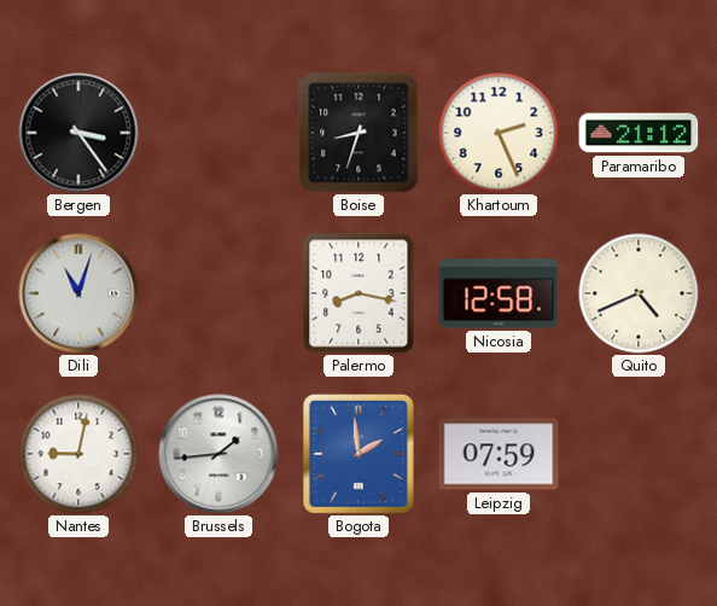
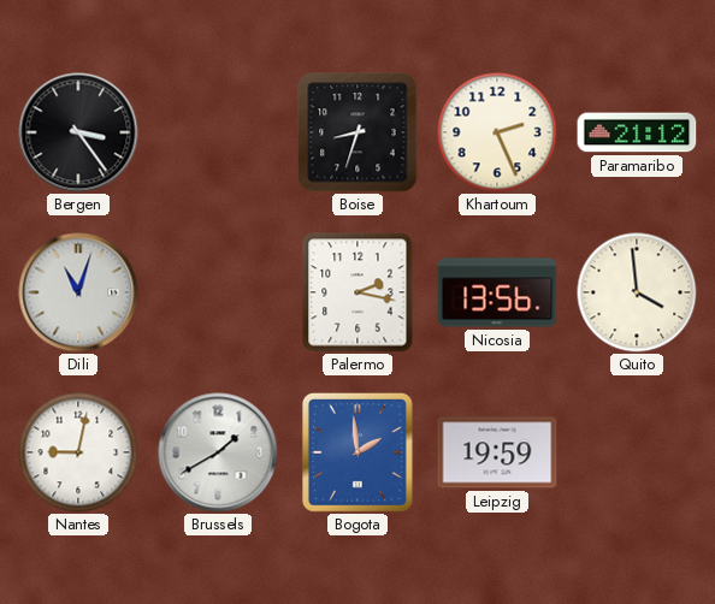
Palermo: 8:17 -> 2:17
Nicosia: 12:58 -> 13:56
Quito: 4:41 -> 3:59
Brussels: 1:44 -> 1:40
Leipzig: 07:59 -> 19:59
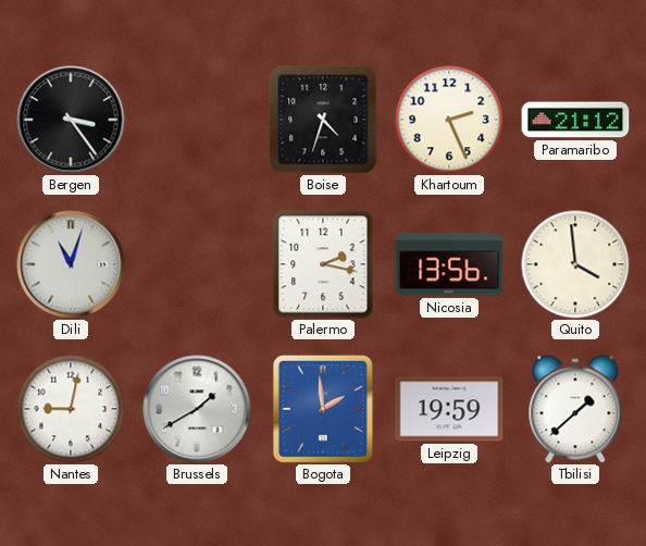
Boise: 8:33 -> 4:33
Tbilisi: none -> 1:38
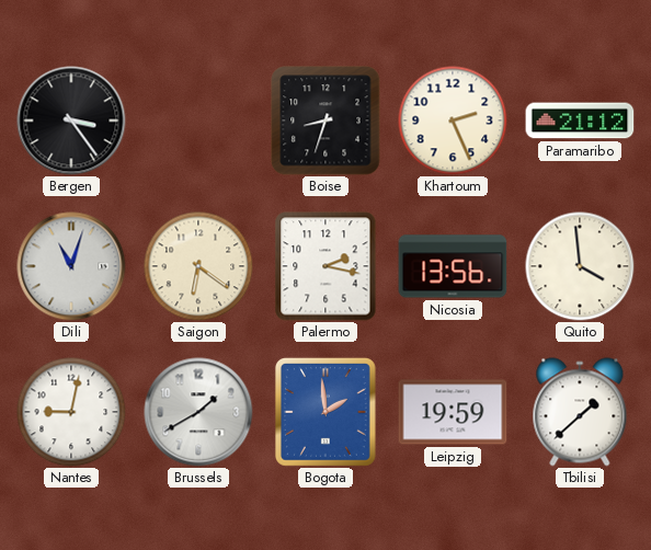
Boise: 4:33 -> 8:33
Saigon: none -> 6:21
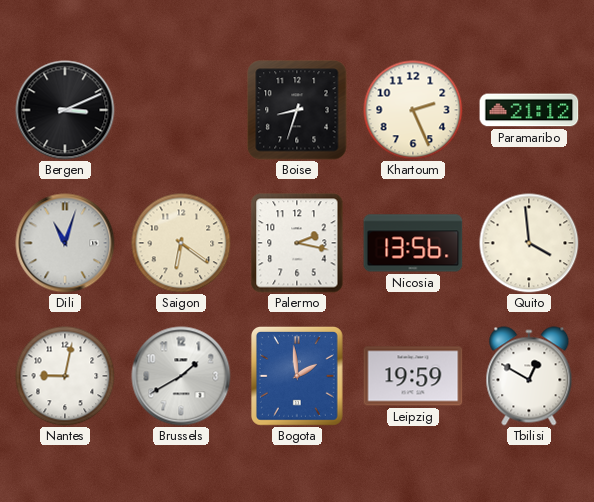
Bergen: 3:24 -> 3:11
Tbilisi: 1:38 -> 12:50
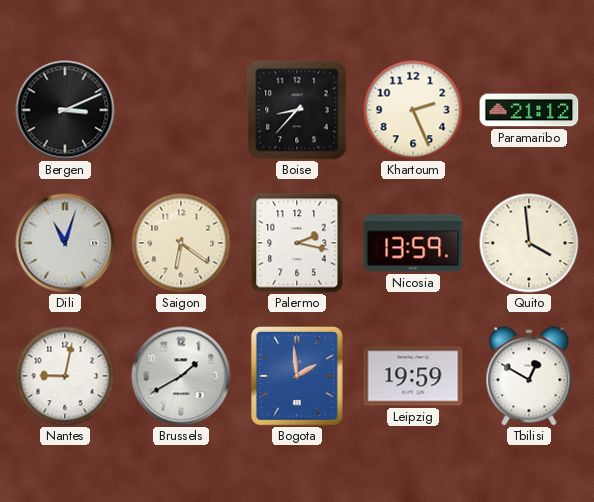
Boise: 8:33 -> 8:37
Nicosia: 13:56 -> 13:59
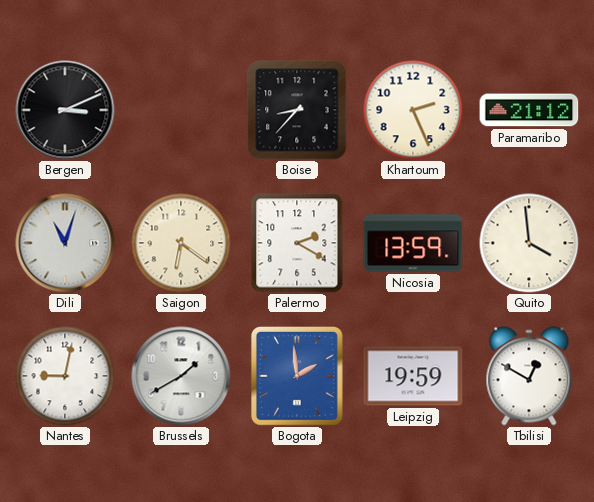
Palermo: 2:17 -> 2:20
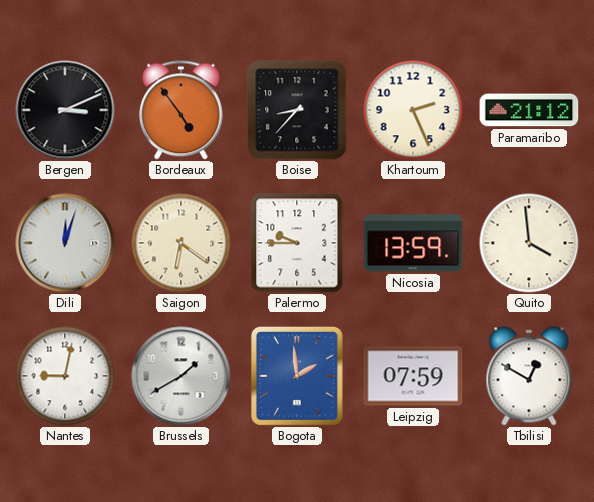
Bordeaux: none -> 4:54
Dili: 11:03 -> 12:03
Palermo: 2:20 -> 9:45
Leipzig: 19:59 -> 07:59
